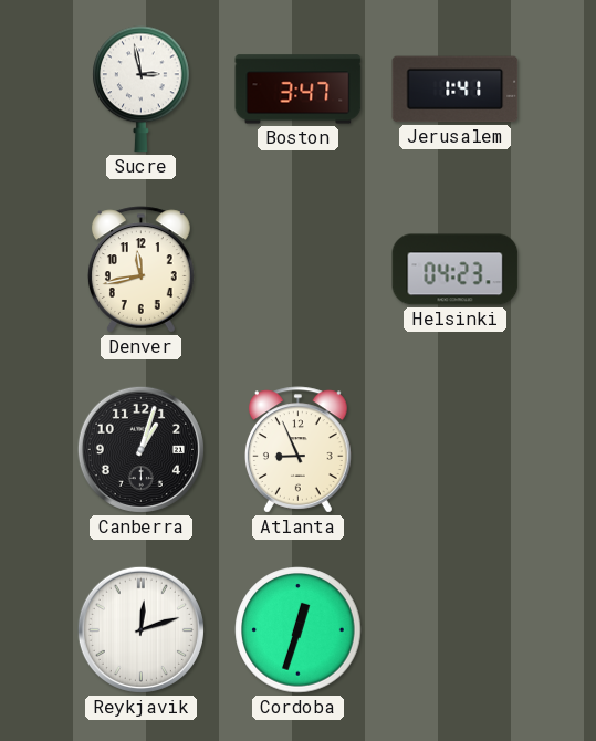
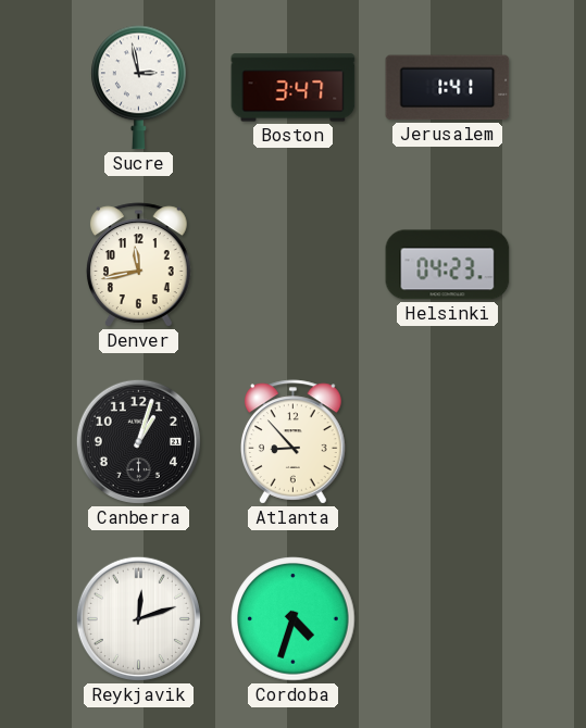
Atlanta: 8:56 -> 8:53
Cordoba: 12:33 -> 4:33
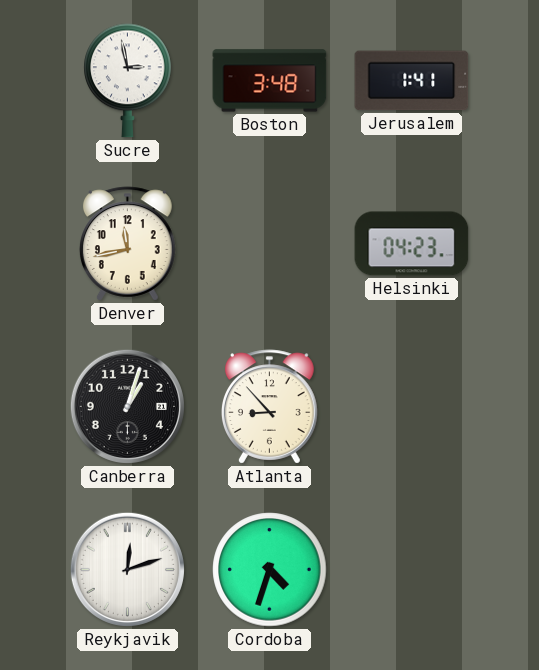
Boston: 3:47 -> 3:48
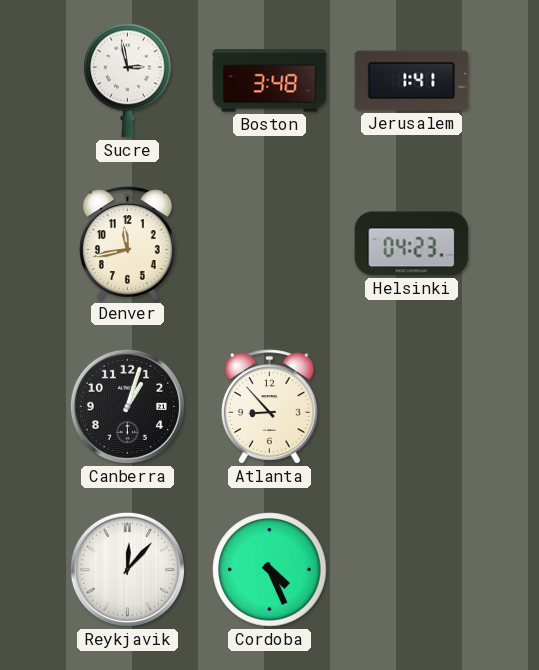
Reykjavik: 12:12 -> 12:07
Cordoba: 4:33 -> 4:26
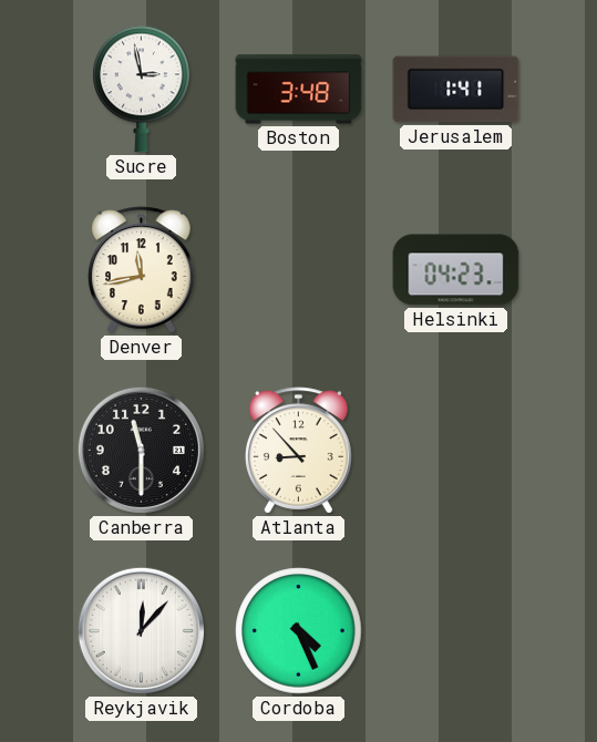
Canberra: 1:03 -> 11:30
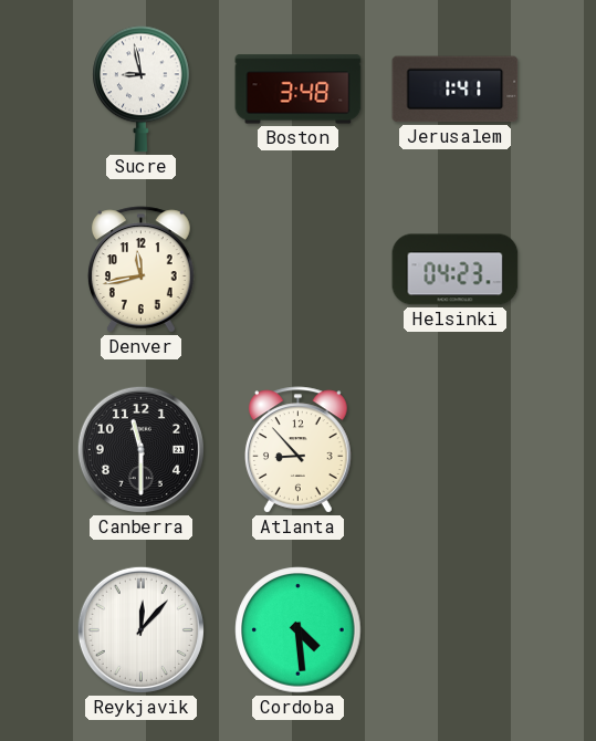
Sucre: 2:58 -> 8:58
Cordoba: 4:26 -> 4:29
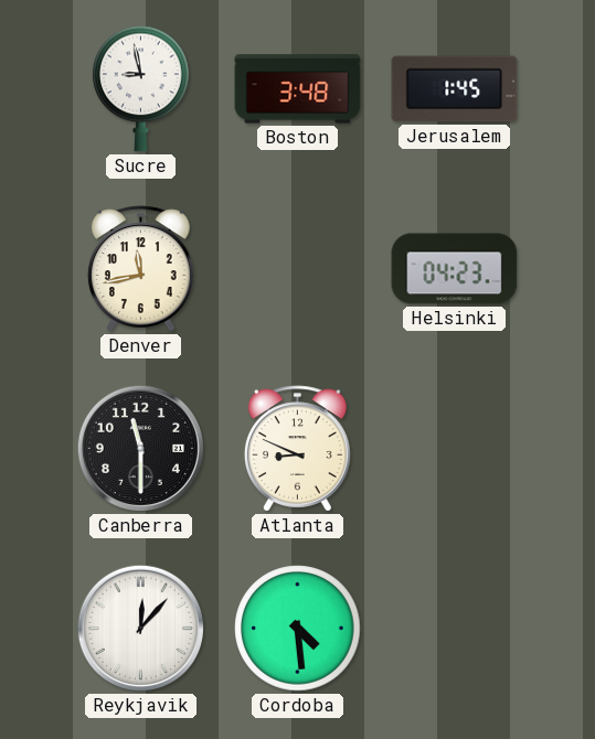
Jerusalem: 1:41 -> 1:45
Atlanta: 8:53 -> 8:49
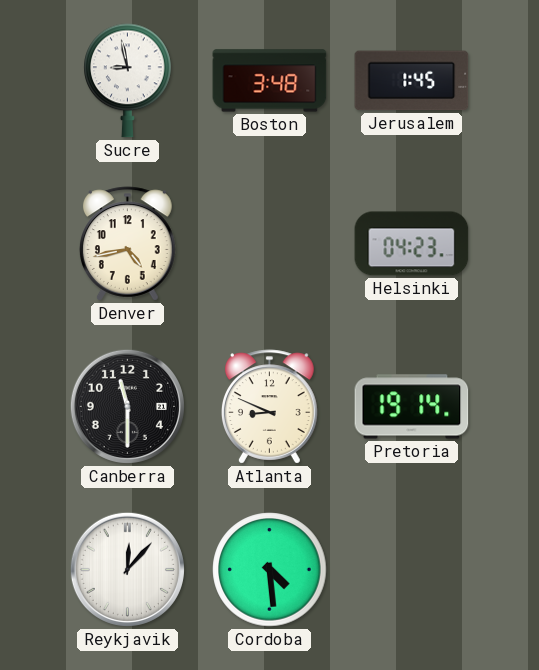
Denver: 11:43 -> 4:43
Pretoria: none -> 19:14
